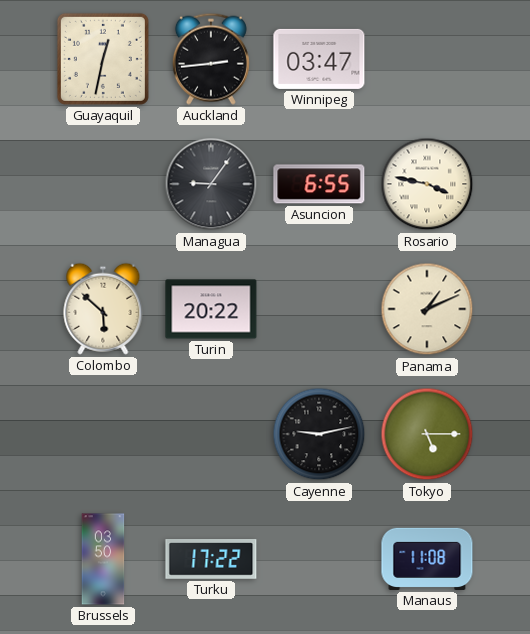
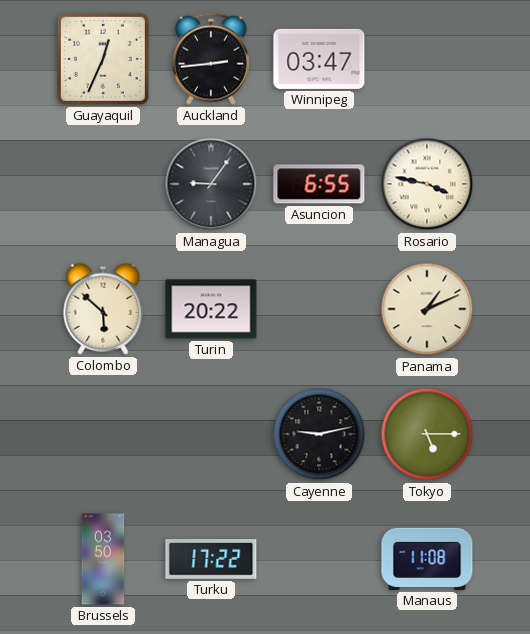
Guayaquil: 12:32 -> 12:34
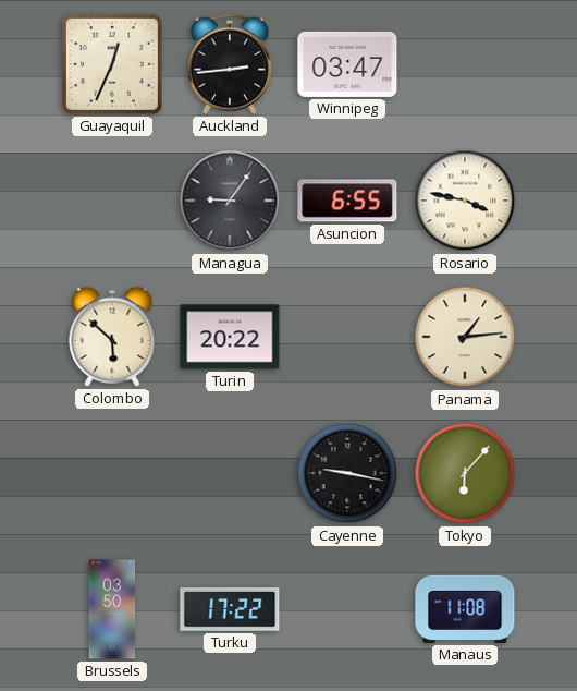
Panama: 1:11 -> 1:14
Cayenne: 9:13 -> 9:17
Tokyo: 5:15 -> 6:07
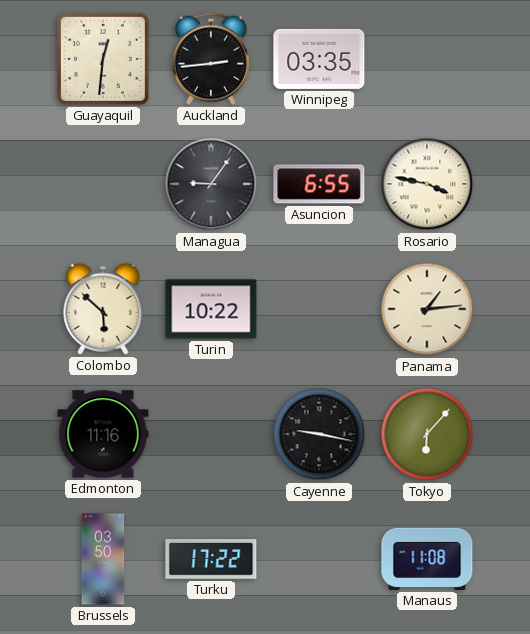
Guayaquil: 12:34 -> 12:31
Winnipeg: 03:47 -> 03:35
Turin: 20:22 -> 10:22
Edmonton: none -> 11:16
